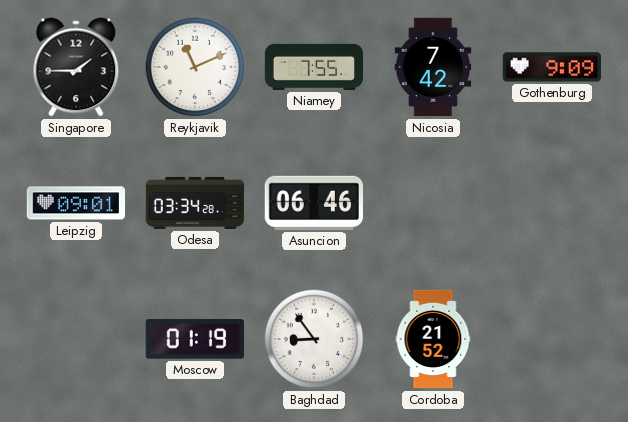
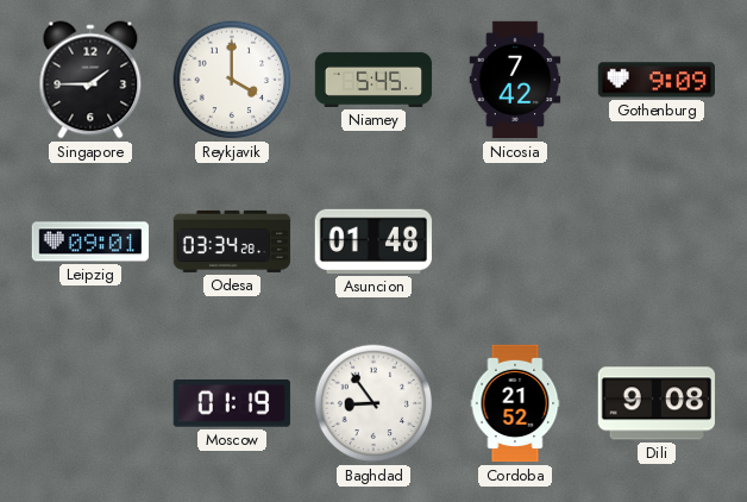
Reykjavik: 11:11 -> 4:00
Niamey: 7:55 -> 5:45
Asuncion: 06:46 -> 01:48
Dili: none -> 9:08
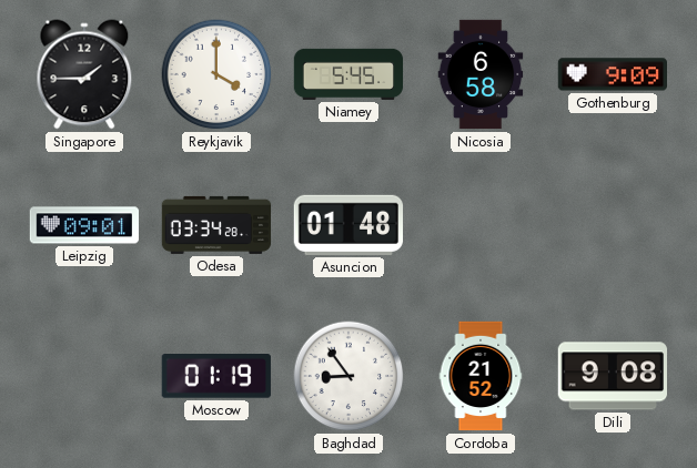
Nicosia: 7:42 -> 6:58
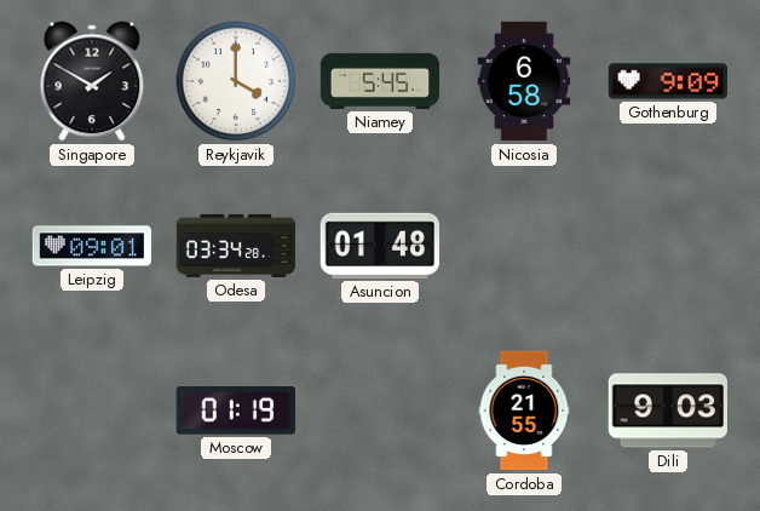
Singapore: 1:45 -> 1:50
Baghdad: 8:54 -> none
Cordoba: 21:52 -> 21:55
Dili: 9:08 -> 9:03
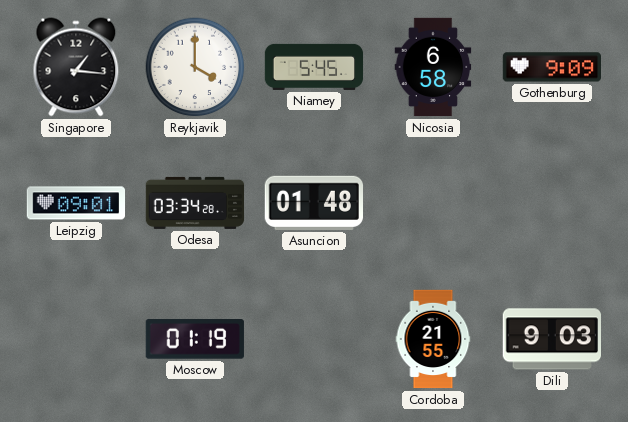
Singapore: 1:50 -> 1:16
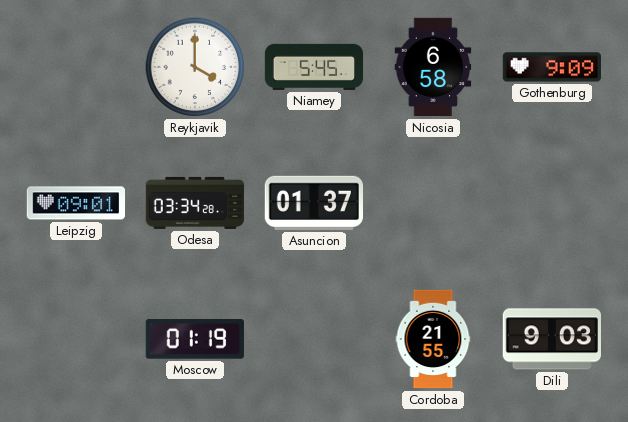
Singapore: 1:16 -> none
Asuncion: 01:48 -> 01:37
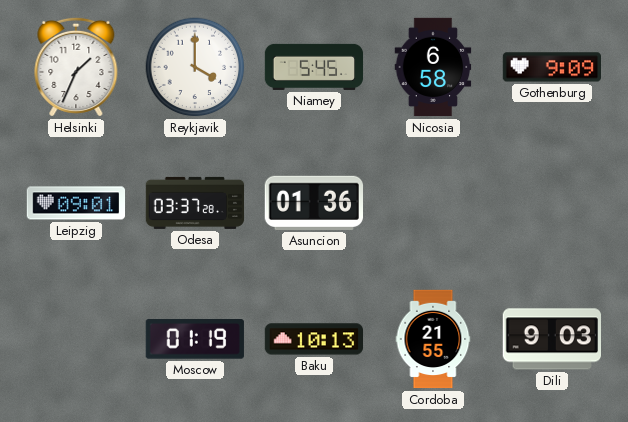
Helsinki: none -> 1:34
Odesa: 03:34 -> 03:37
Asuncion: 01:37 -> 01:36
Baku: none -> 10:13
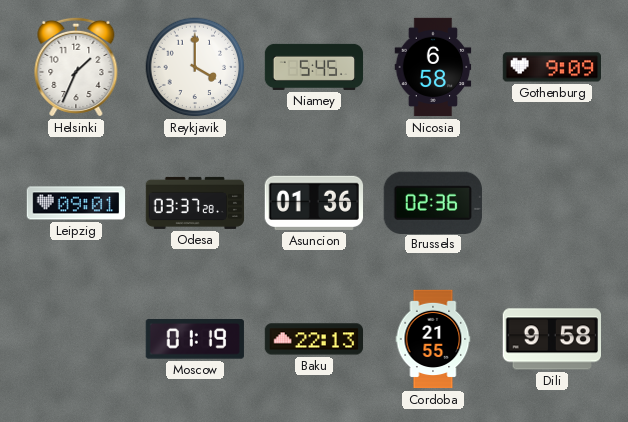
Brussels: none -> 02:36
Baku: 10:13 -> 22:13
Dili: 9:03 -> 9:58
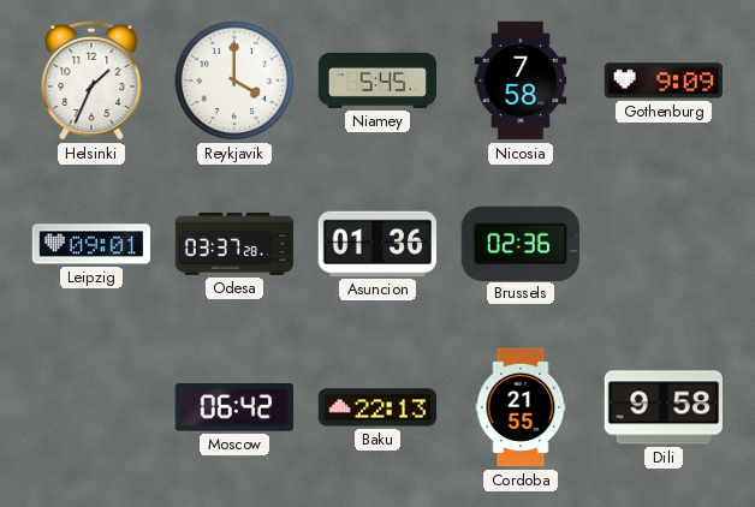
Nicosia: 6:58 -> 7:58
Moscow: 01:19 -> 06:42
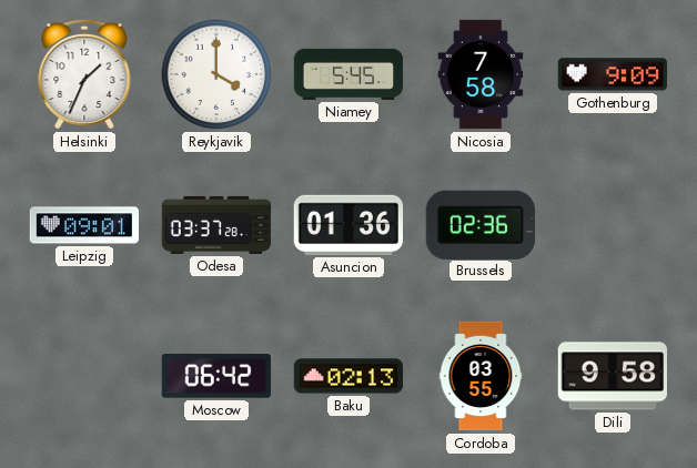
Baku: 22:13 -> 02:13
Cordoba: 21:55 -> 03:55
